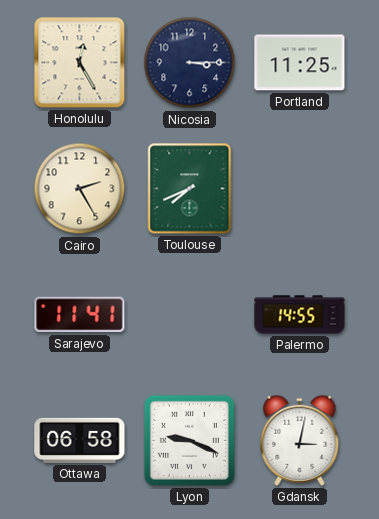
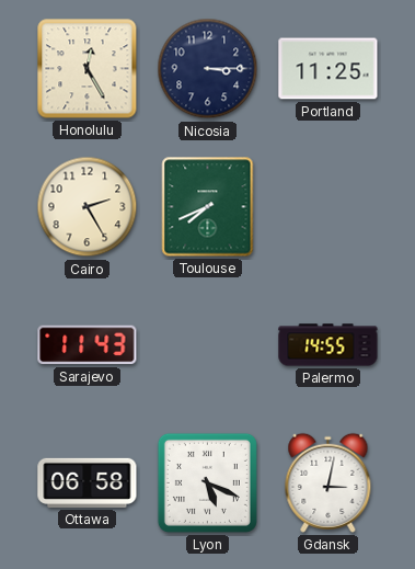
Sarajevo: 11:41 -> 11:43
Lyon: 9:19 -> 5:19
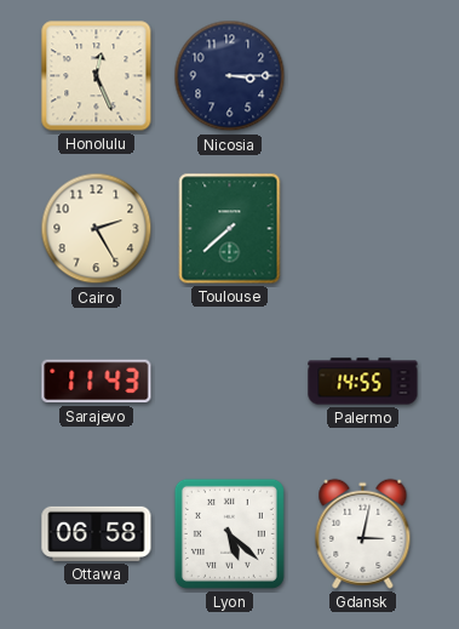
Honolulu: 12:25 -> 12:26
Portland: 11:25 -> none
Toulouse: 7:41 -> 7:38
Lyon: 5:19 -> 5:22
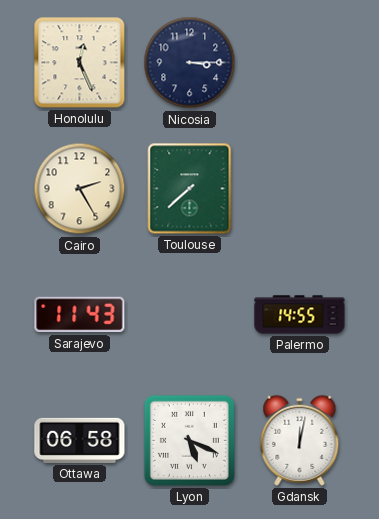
Lyon: 5:22 -> 5:19
Gdansk: 3:02 -> 12:02
